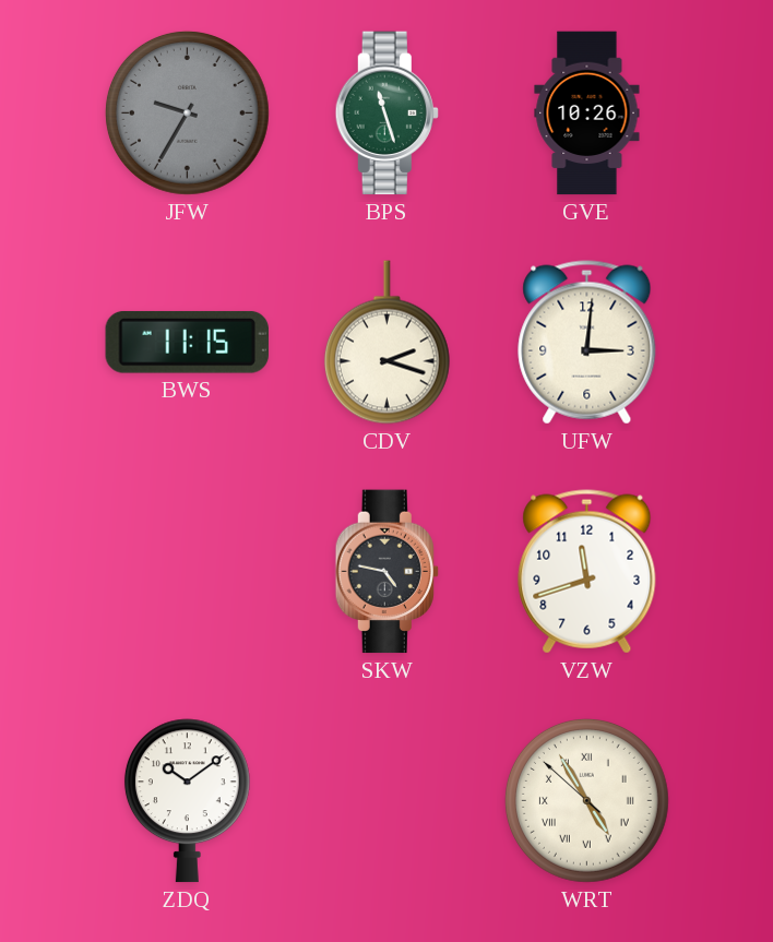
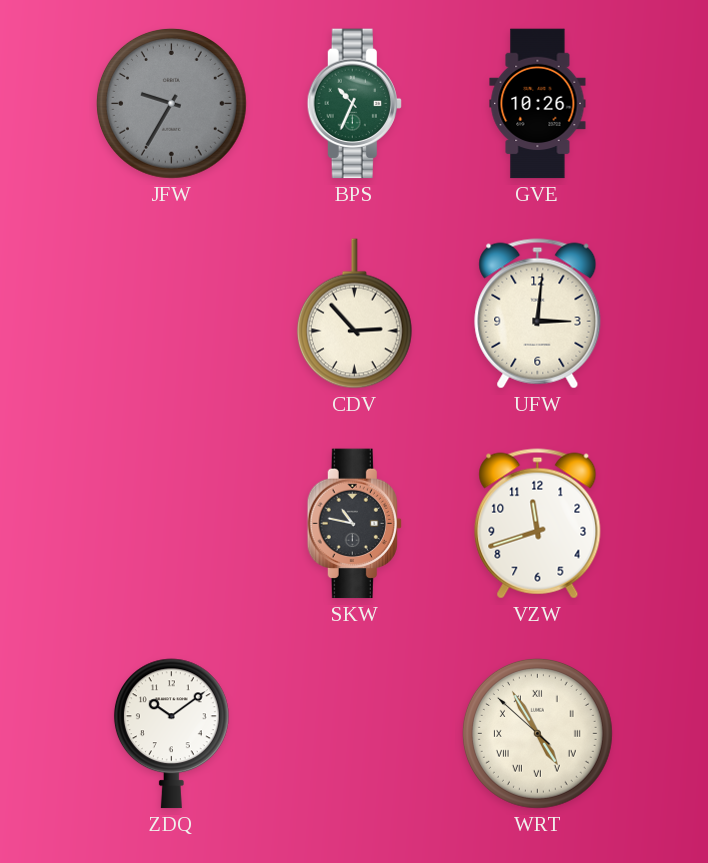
BPS: 11:27 -> 10:34
BWS: 11:15 -> none
CDV: 2:18 -> 2:53
SKW: 4:47 -> 10:47
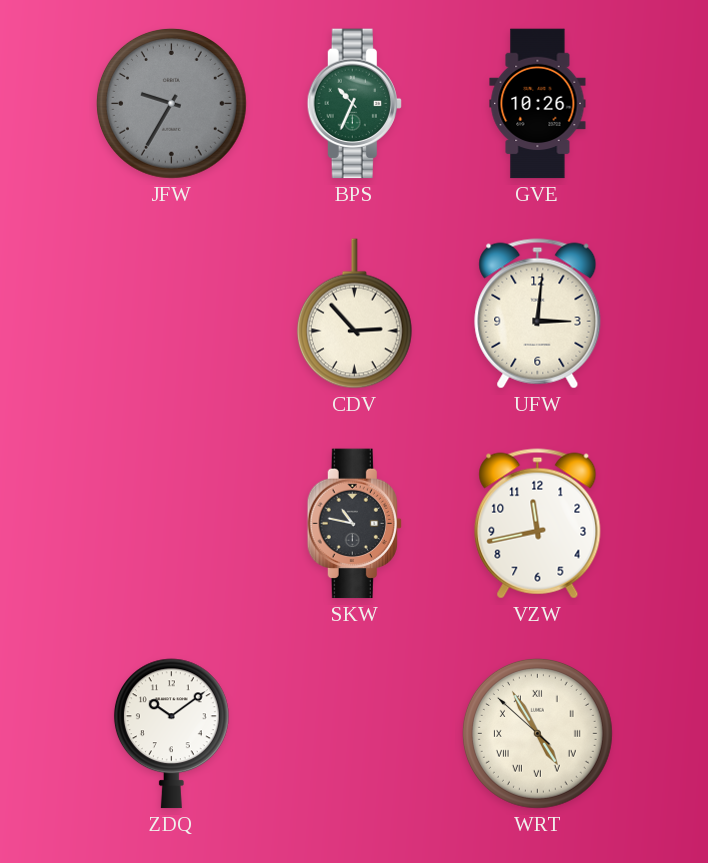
VZW: 11:42 -> 11:43
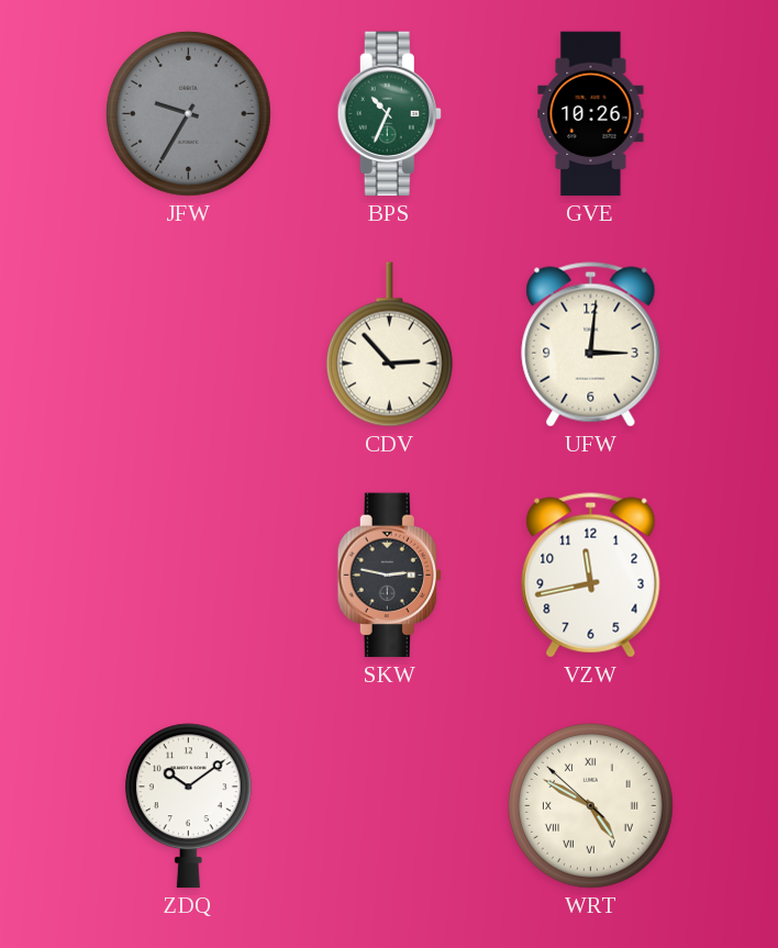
SKW: 10:47 -> 2:47
WRT: 4:54 -> 4:49
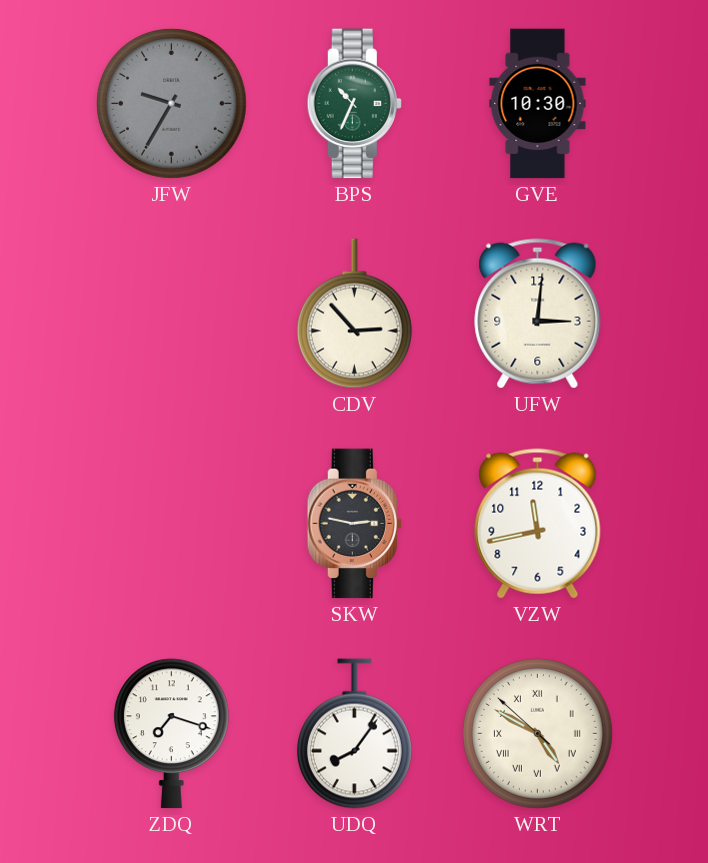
GVE: 10:26 -> 10:30
ZDQ: 10:09 -> 7:18
UDQ: none -> 8:06
